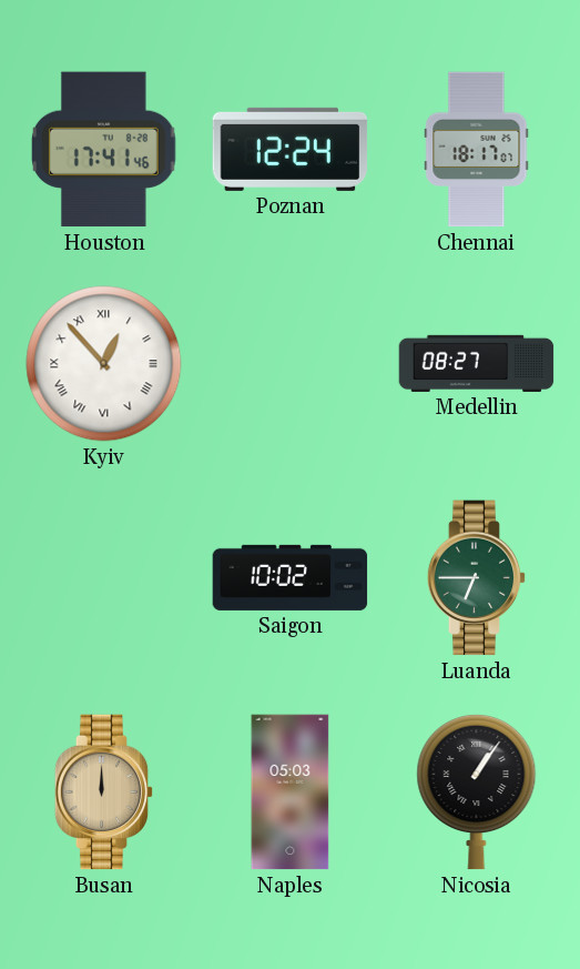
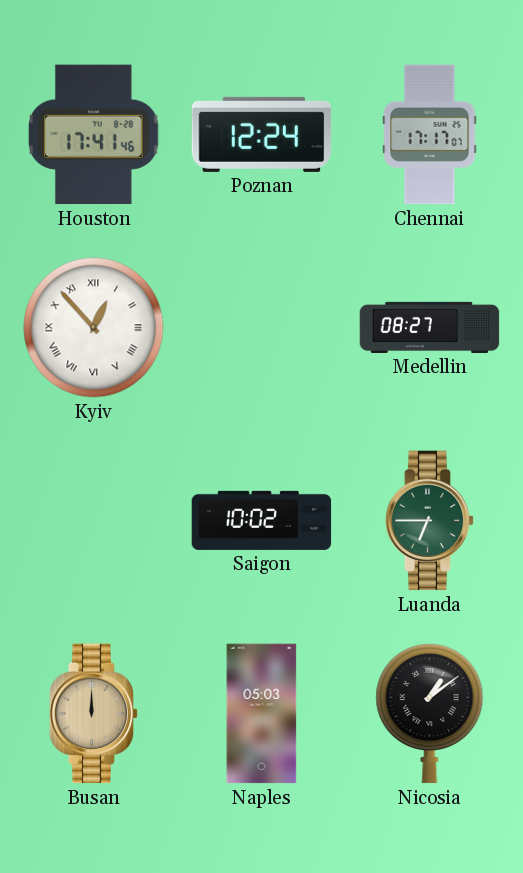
Chennai: 18:17 -> 17:17
Nicosia: 1:06 -> 1:09
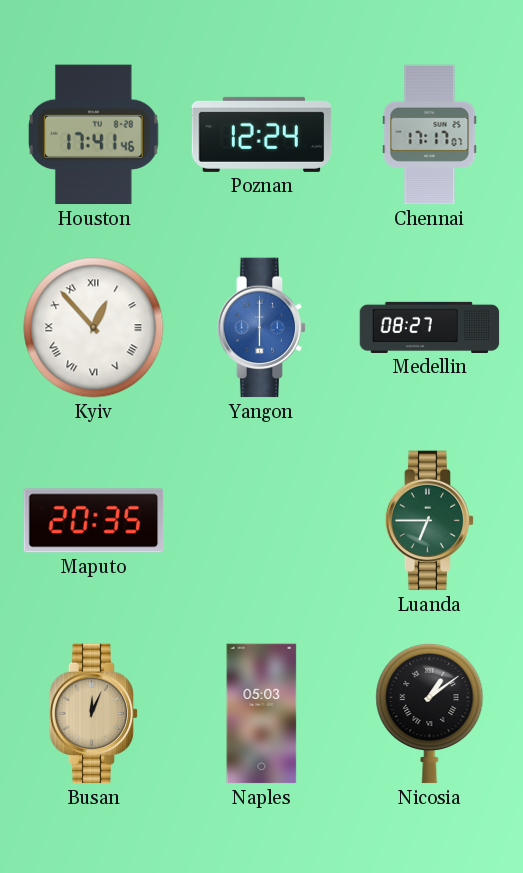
Yangon: none -> 6:00
Maputo: none -> 20:35
Saigon: 10:02 -> none
Busan: 12:00 -> 12:04
